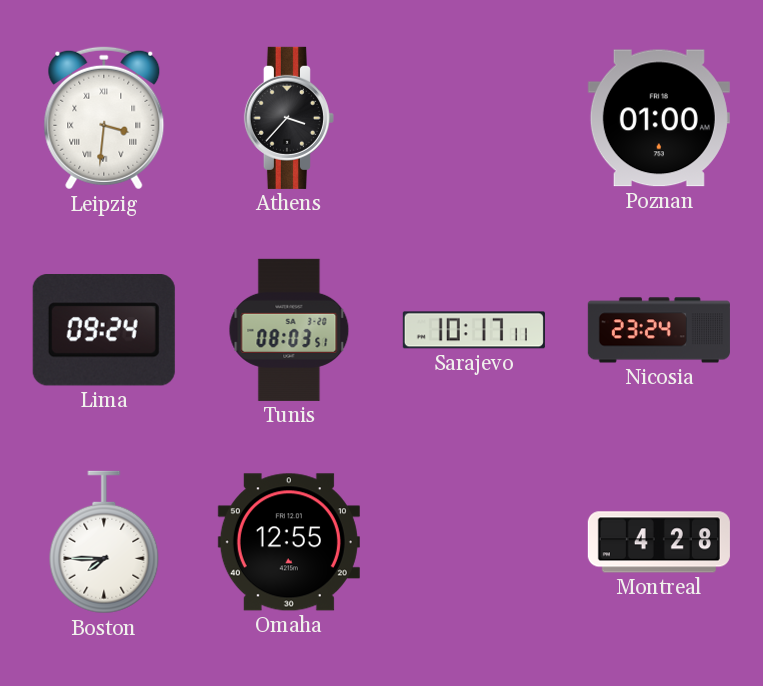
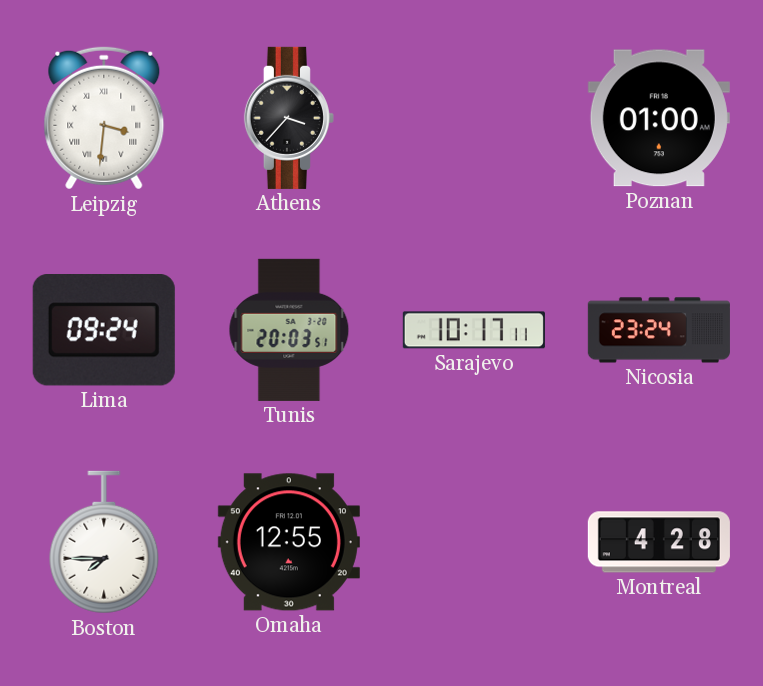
Tunis: 08:03 -> 20:03
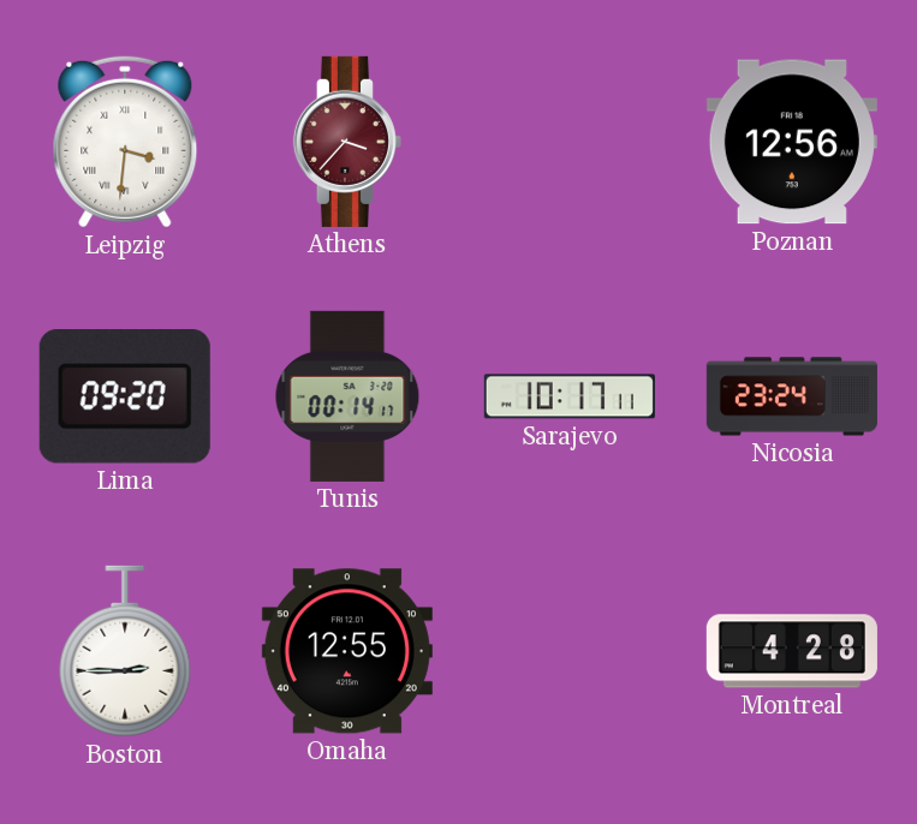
Athens dial: black -> burgundy
Poznan: 01:00 -> 12:56
Lima: 09:24 -> 09:20
Tunis: 20:03 -> 00:14
Boston: 7:45 -> 2:45
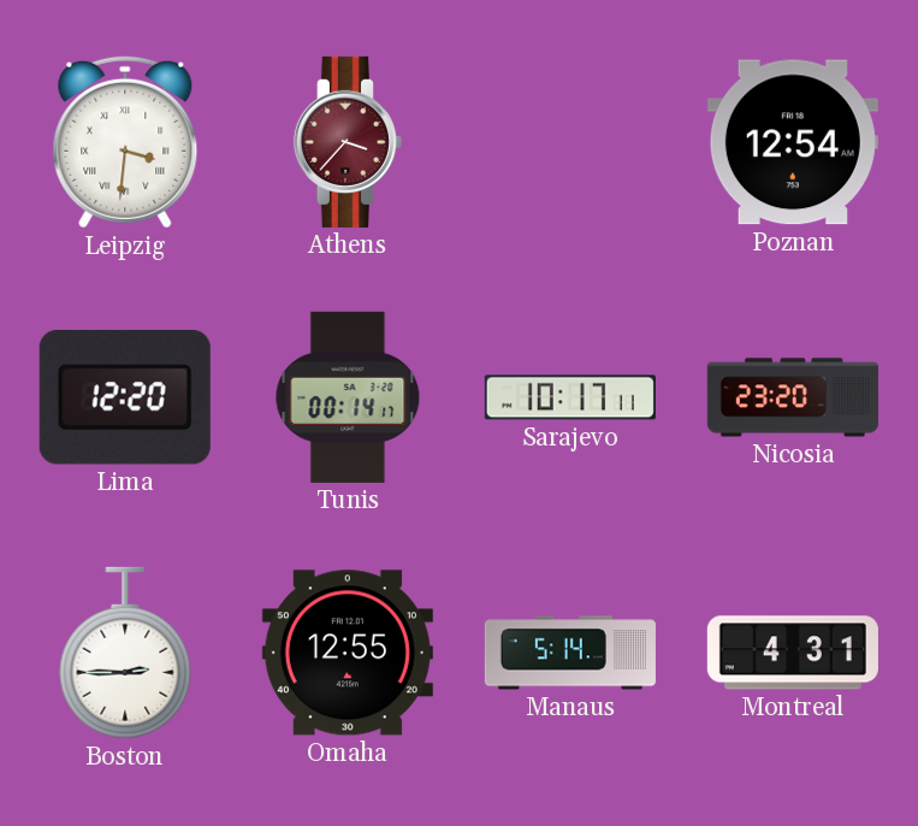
Poznan: 12:56 -> 12:54
Lima: 09:20 -> 12:20
Nicosia: 23:24 -> 23:20
Manaus: none -> 5:14
Montreal: 4:28 -> 4:31
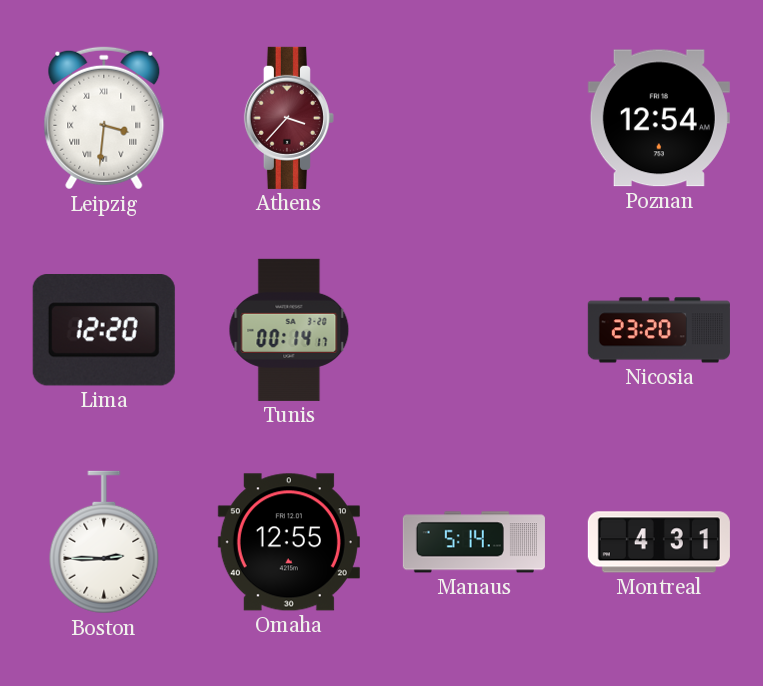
Sarajevo: 10:17 -> none
